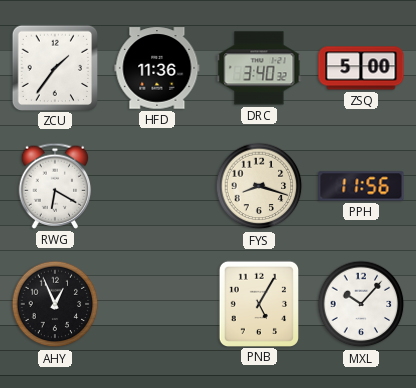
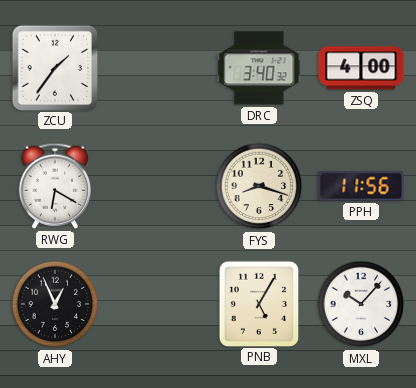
HFD: 11:36 -> none
ZSQ: 5:00 -> 4:00
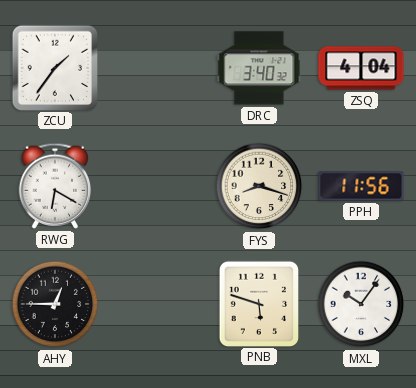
ZSQ: 4:00 -> 4:04
AHY: 12:56 -> 12:45
PNB: 5:05 -> 5:48
MXL: 10:07 -> 10:06
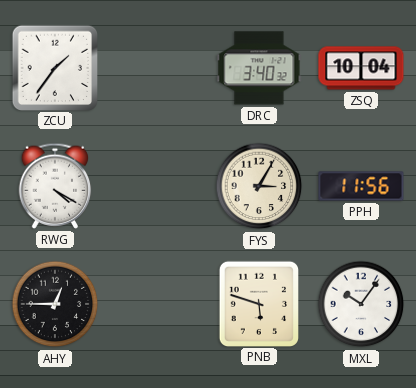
ZSQ: 4:04 -> 10:04
RWG: 6:20 -> 4:20
FYS: 8:18 -> 3:05
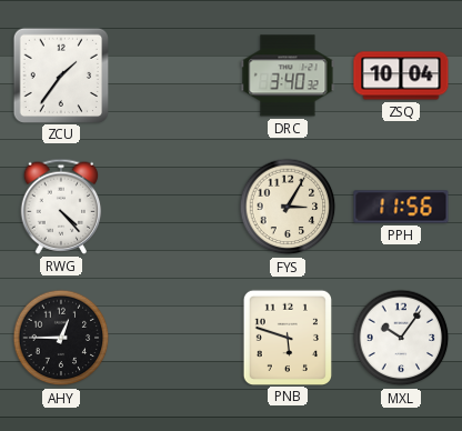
RWG: 4:20 -> 4:23
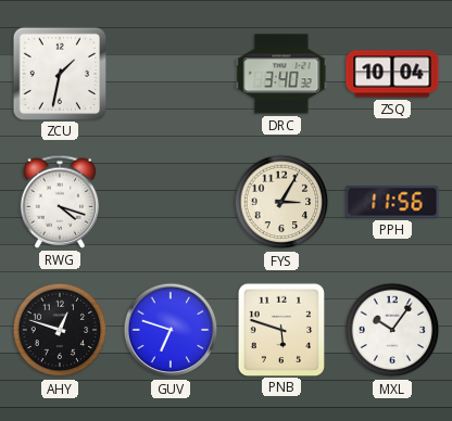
ZCU: 1:36 -> 1:32
RWG: 4:23 -> 4:18
AHY: 12:45 -> 12:48
GUV: none -> 6:48
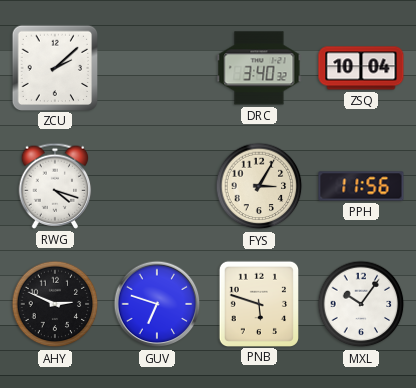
ZCU: 1:32 -> 2:08
AHY: 12:48 -> 2:49
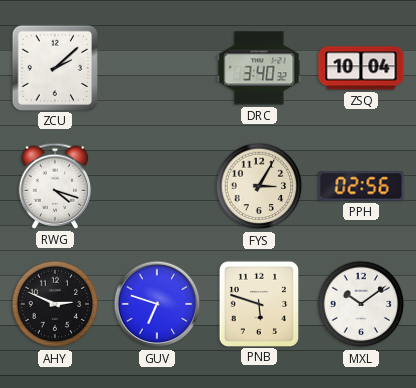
PPH: 11:56 -> 02:56
MXL: 10:06 -> 10:09
